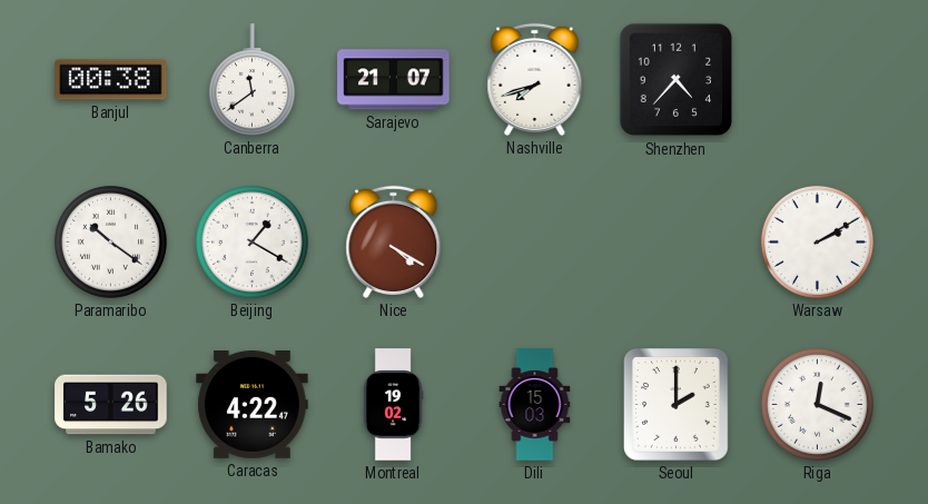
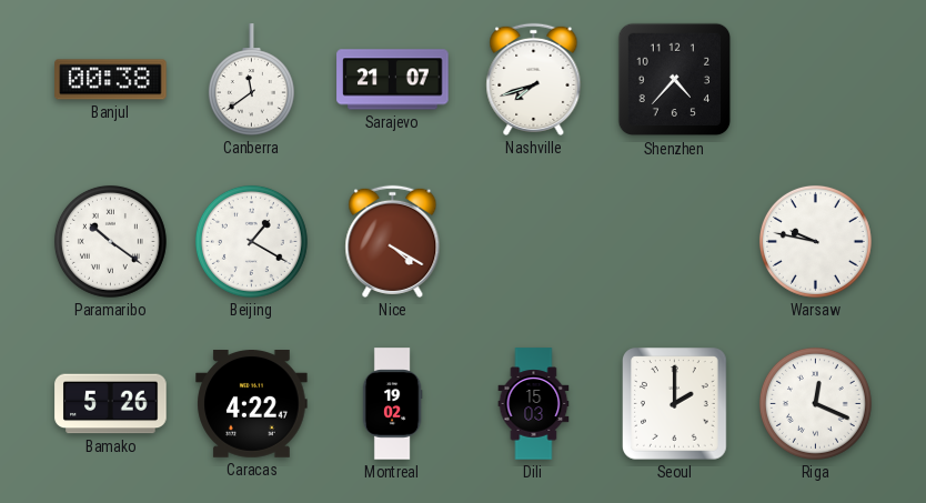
Warsaw: 2:10 -> 9:47
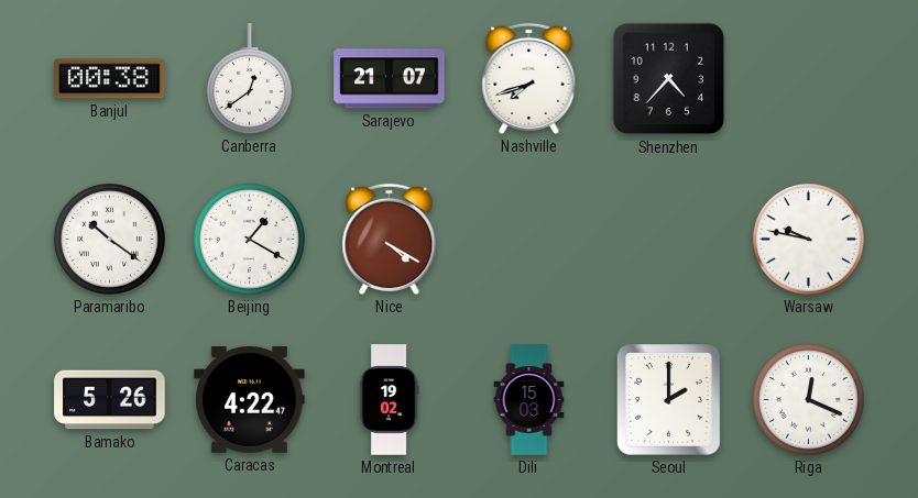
Canberra: 11:39 -> 12:39
